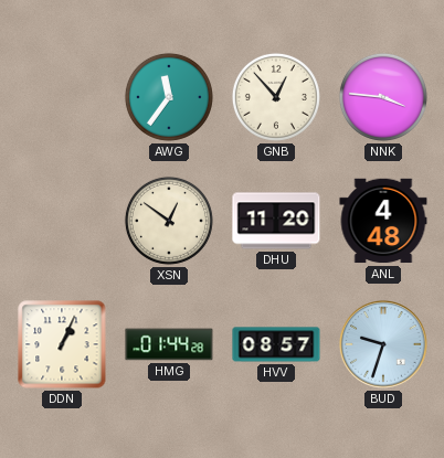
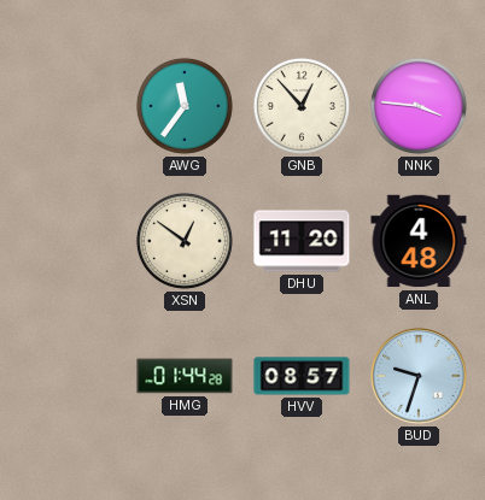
DDN: 1:04 -> none
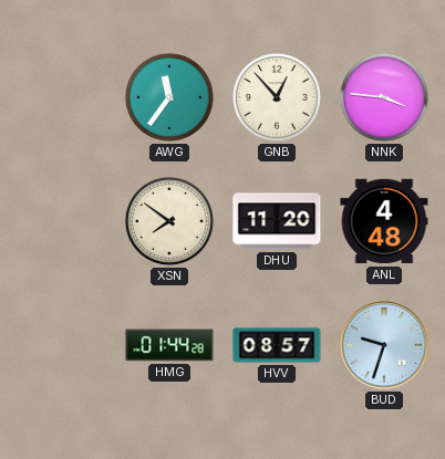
XSN: 12:51 -> 7:51
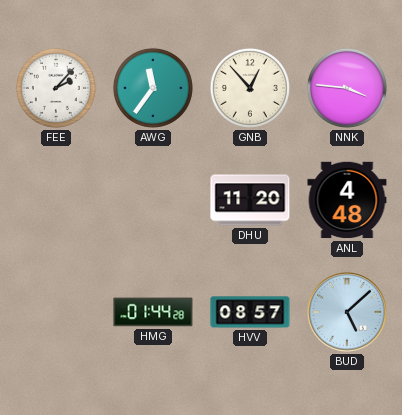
FEE: none -> 2:07
XSN: 7:51 -> none
BUD: 9:33 -> 5:08
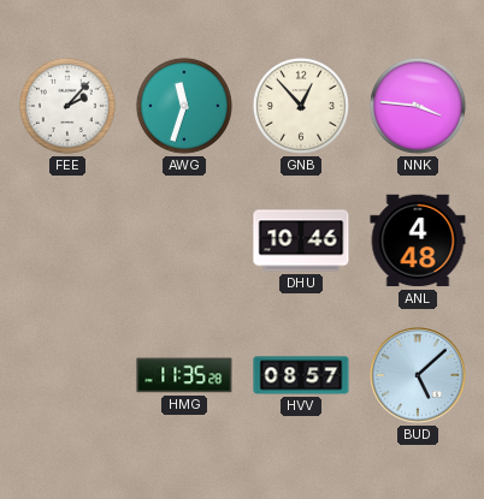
AWG: 11:36 -> 11:33
DHU: 11:20 -> 10:46
HMG: 01:44 -> 11:35
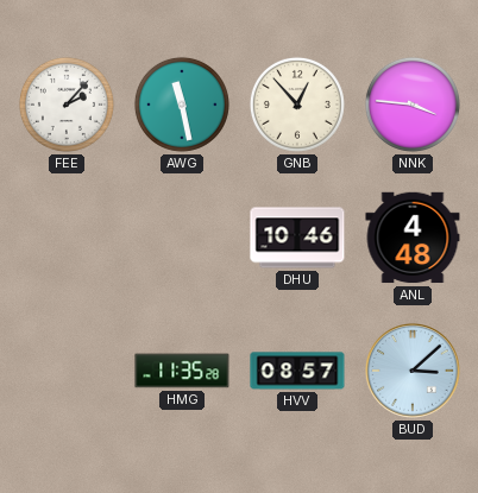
AWG: 11:33 -> 11:28
BUD: 5:08 -> 3:08
